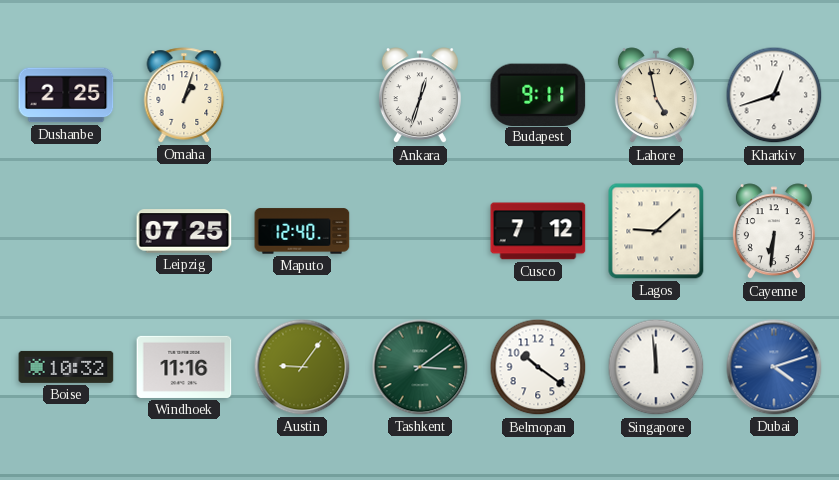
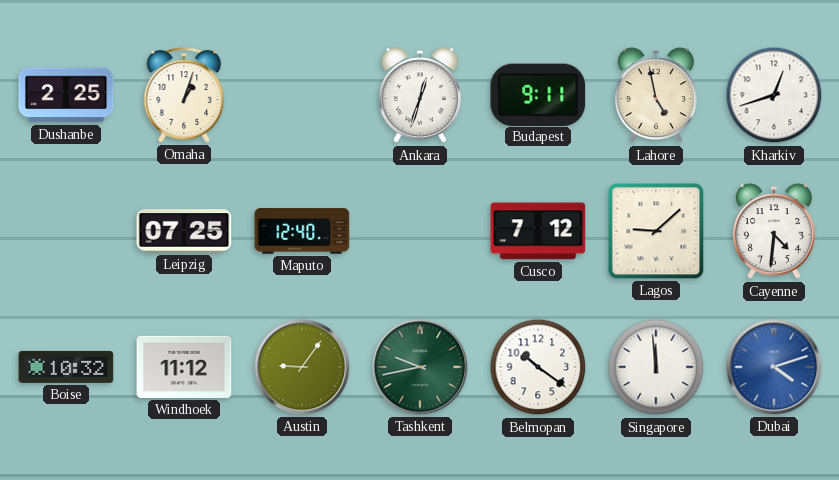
Cayenne: 6:31 -> 4:31
Windhoek: 11:16 -> 11:12
Tashkent: 3:09 -> 9:43
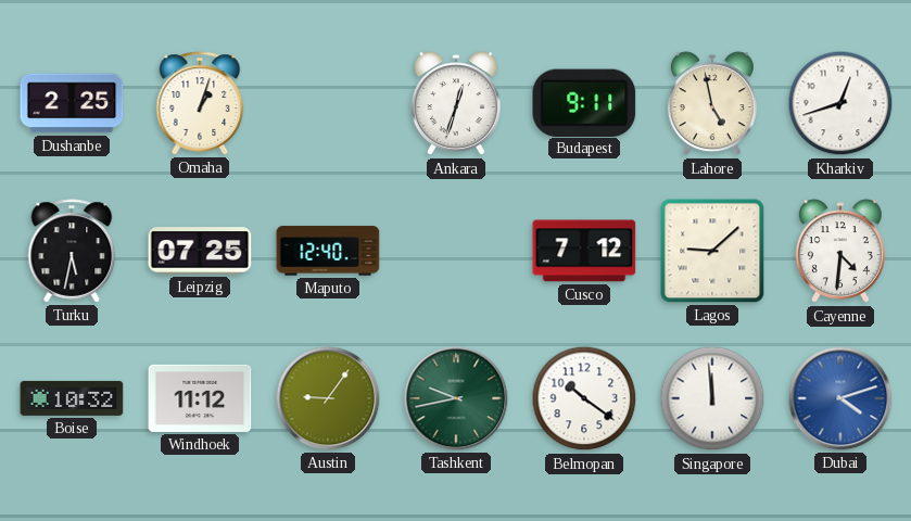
Turku: none -> 5:32
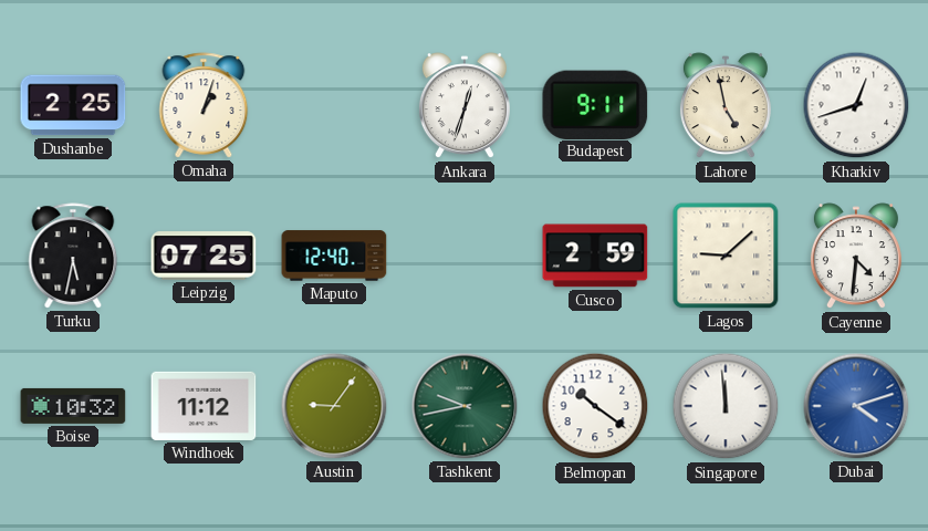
Cusco: 7:12 -> 2:59
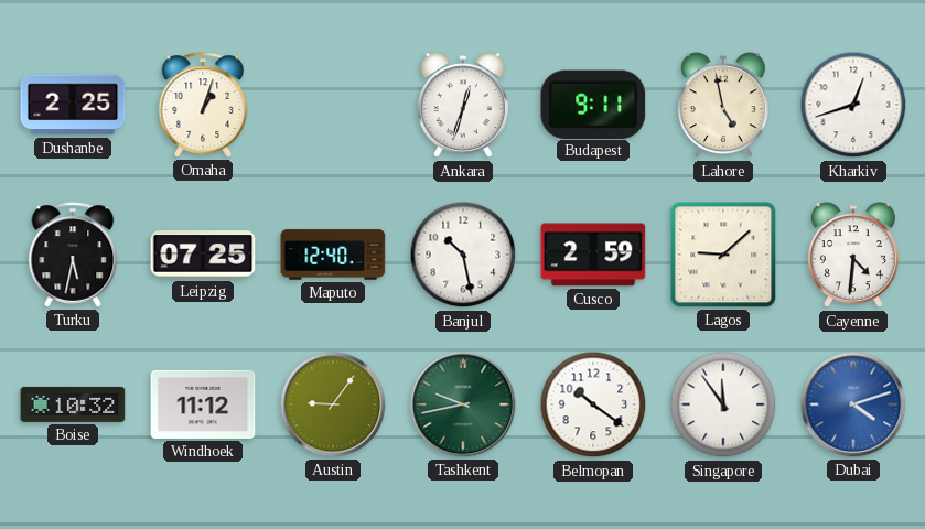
Banjul: none -> 10:28
Singapore: 11:59 -> 11:54
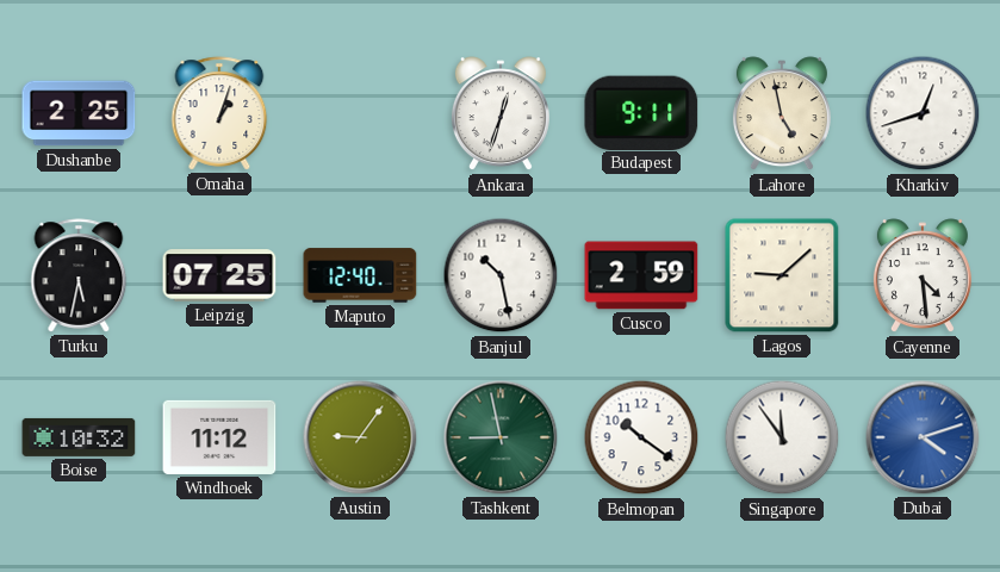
Cayenne: 4:31 -> 4:29
Tashkent: 9:43 -> 8:58
